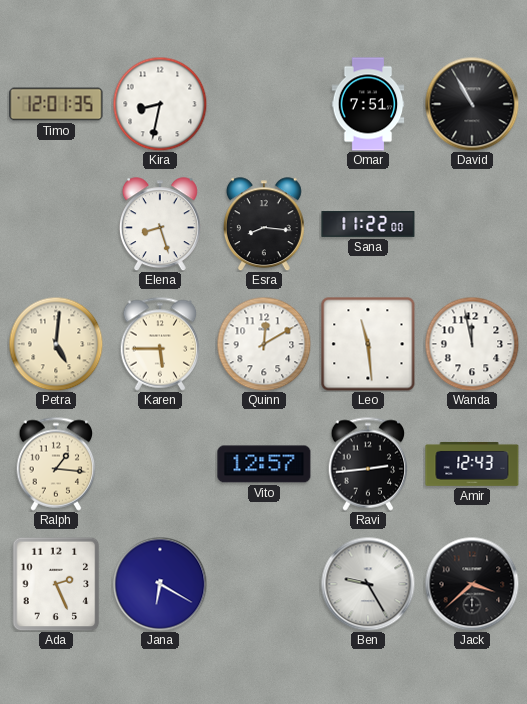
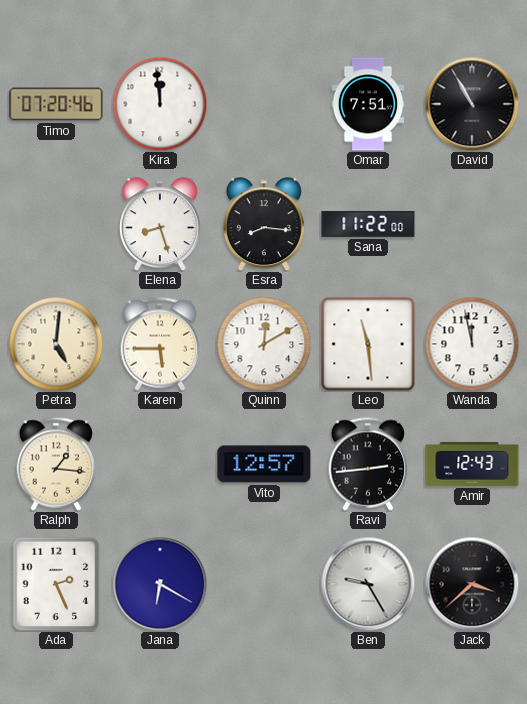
Timo: 12:01 -> 07:20
Kira: 8:32 -> 11:59
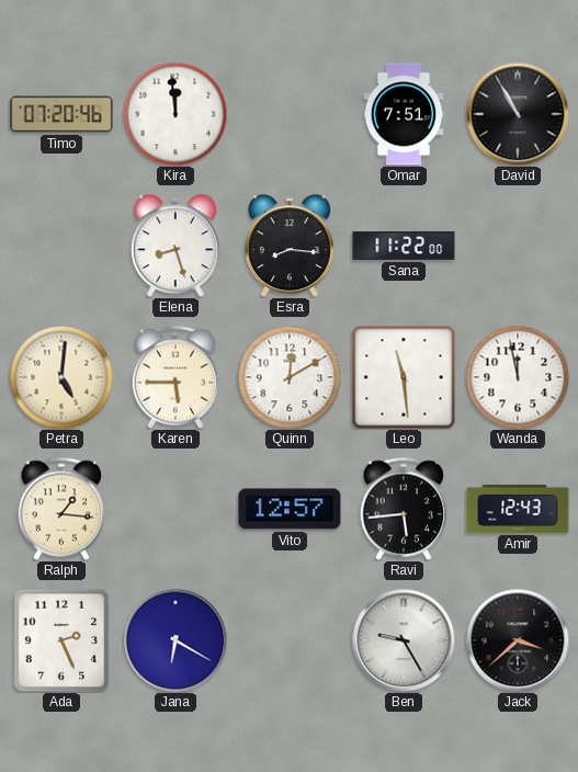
Ravi: 2:44 -> 5:44
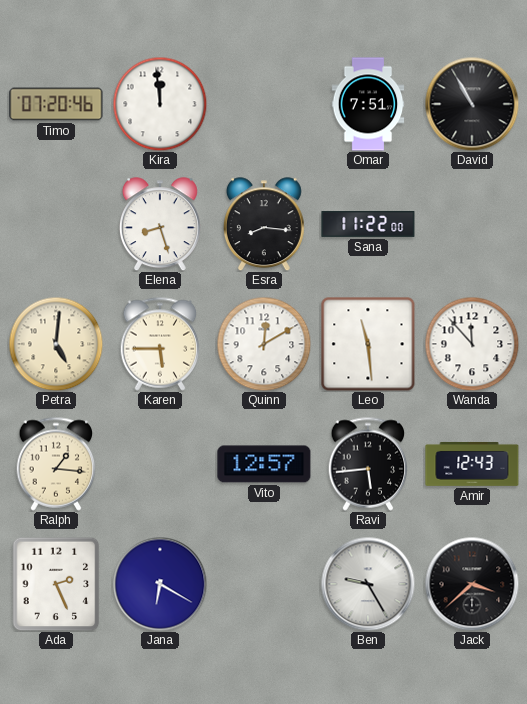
Wanda: 11:58 -> 11:53
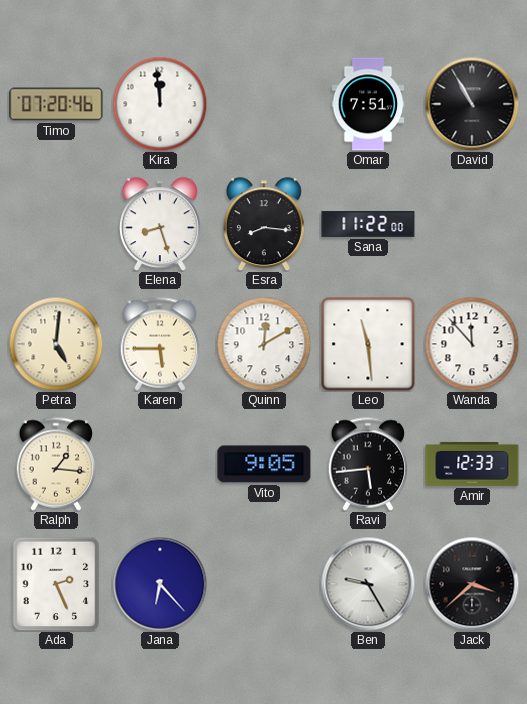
Vito: 12:57 -> 9:05
Amir: 12:43 -> 12:33
Jana: 6:20 -> 6:23
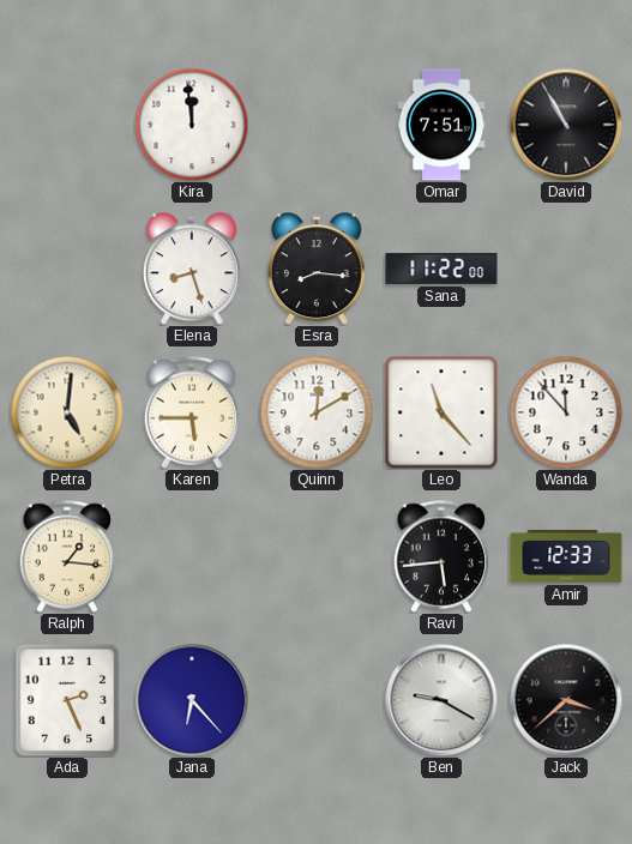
Timo: 07:20 -> none
Leo: 11:29 -> 11:23
Vito: 9:05 -> none
Ben: 9:25 -> 9:20
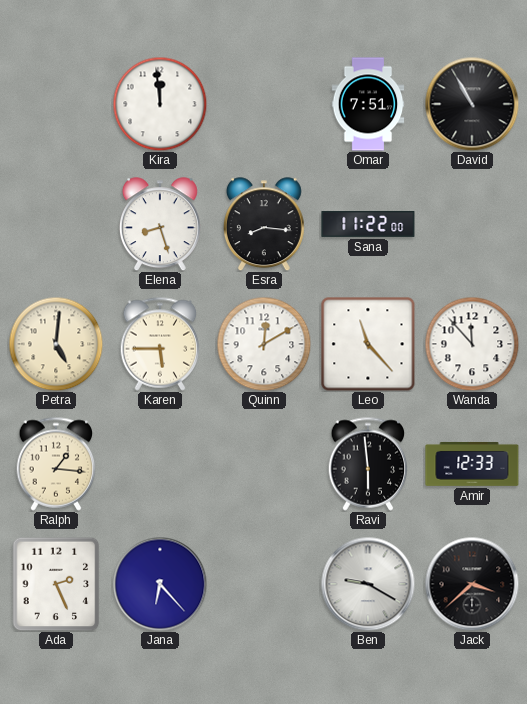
Ravi: 5:44 -> 5:59
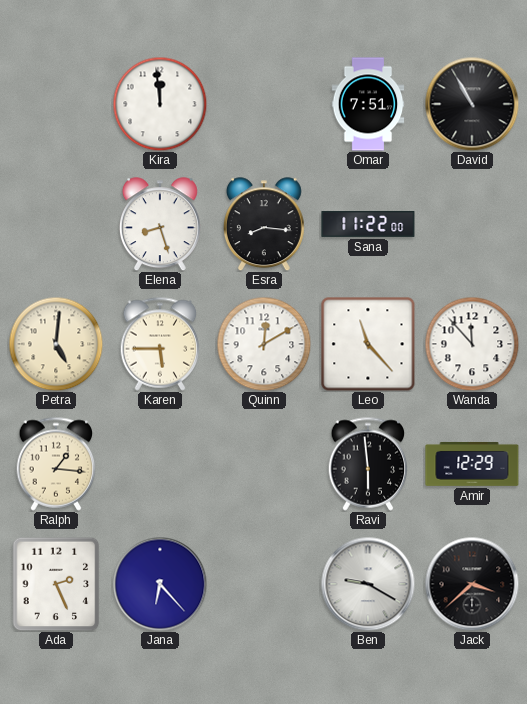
Amir: 12:33 -> 12:29
